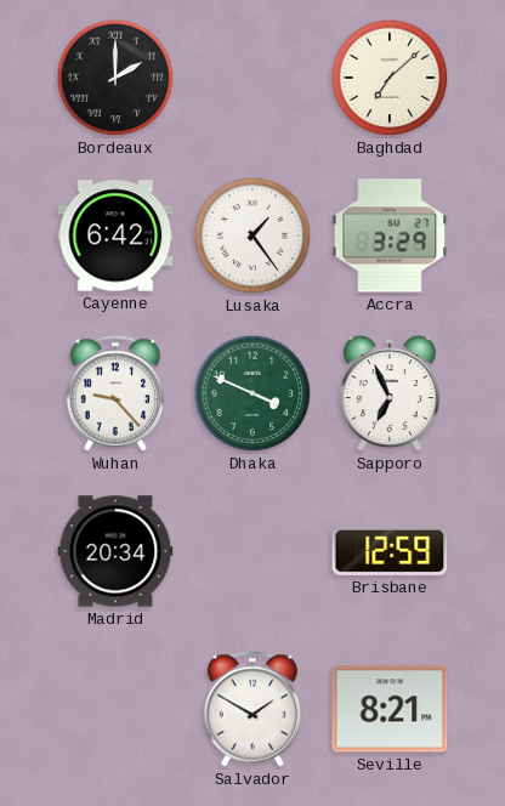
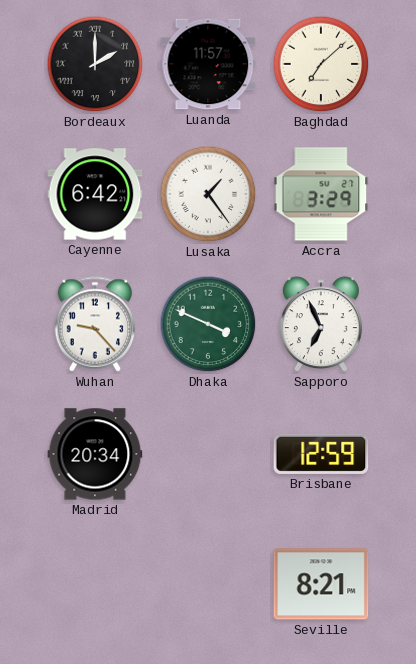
Luanda: none -> 11:57
Salvador: 1:50 -> none
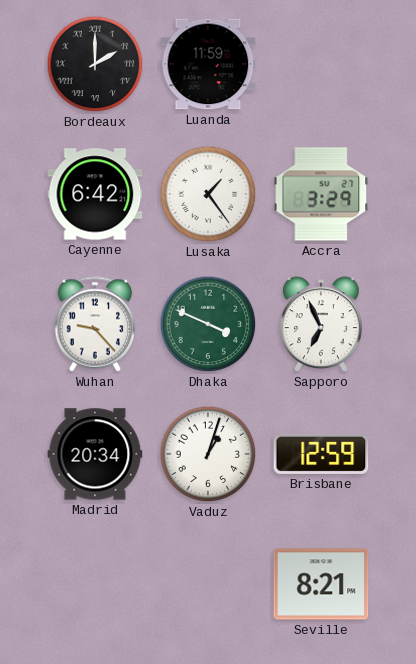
Luanda: 11:57 -> 11:59
Baghdad: 7:08 -> none
Vaduz: none -> 1:03
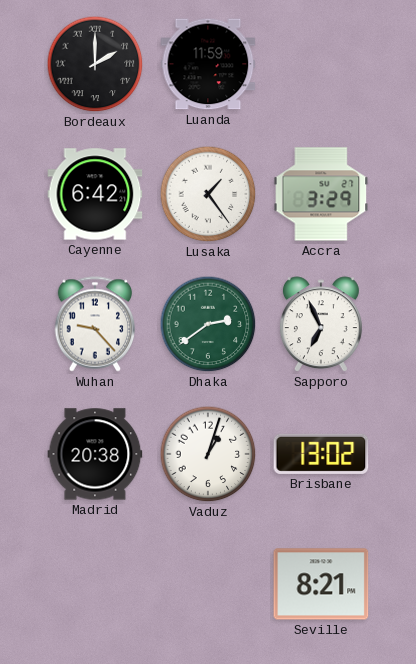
Dhaka: 3:49 -> 2:39
Madrid: 20:34 -> 20:38
Brisbane: 12:59 -> 13:02
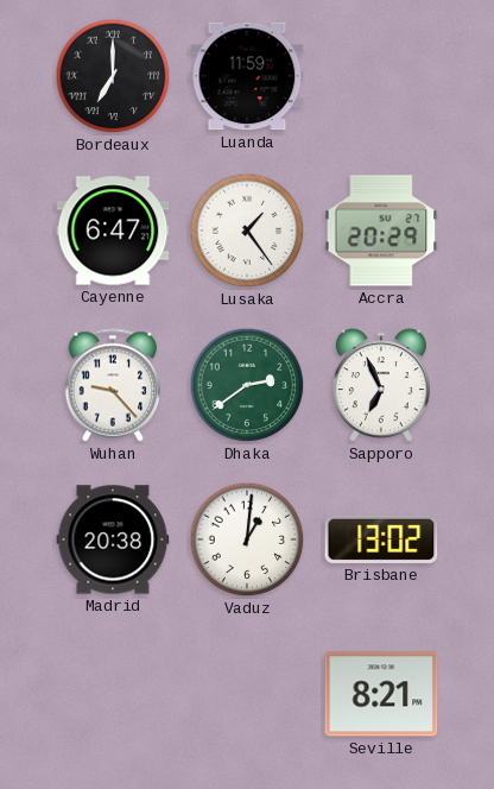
Bordeaux: 2:00 -> 7:00
Cayenne: 6:42 -> 6:47
Accra: 3:29 -> 20:29
Vaduz: 1:03 -> 1:01
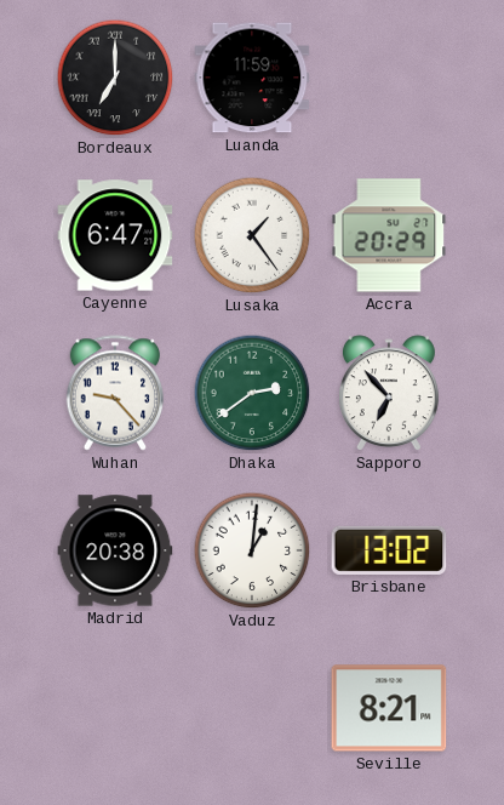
Sapporo: 6:56 -> 6:53
